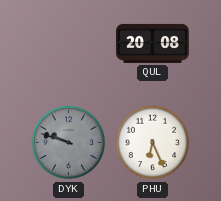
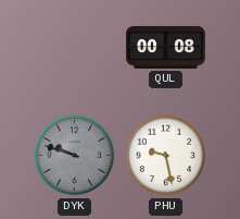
QUL: 20:08 -> 00:08
PHU: 6:26 -> 9:28
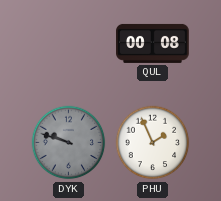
PHU: 9:28 -> 1:56
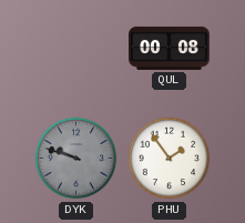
PHU: 1:56 -> 1:54
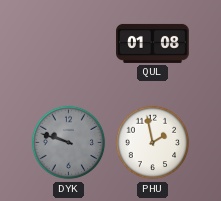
QUL: 00:08 -> 01:08
PHU: 1:54 -> 1:58
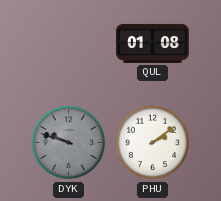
PHU: 1:58 -> 2:09
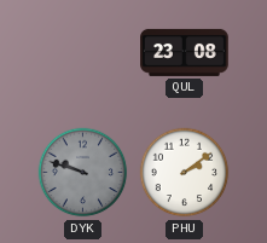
QUL: 01:08 -> 23:08
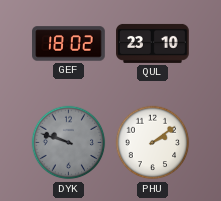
GEF: none -> 18:02
QUL: 23:08 -> 23:10
